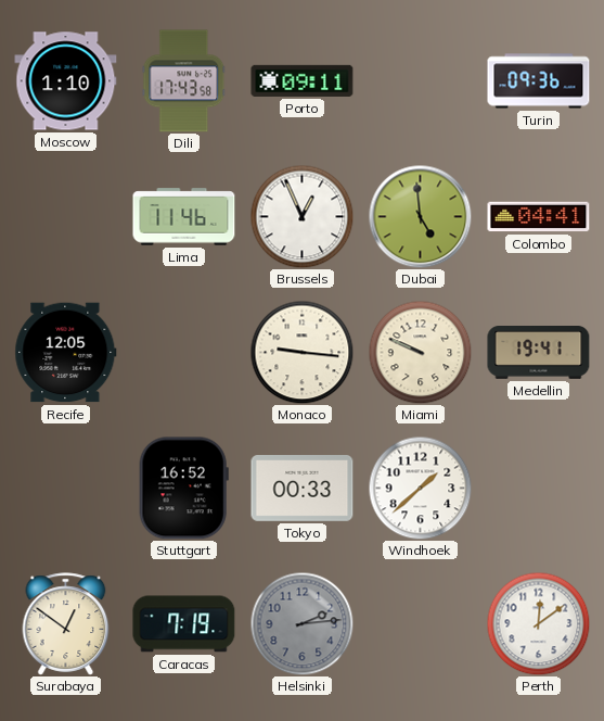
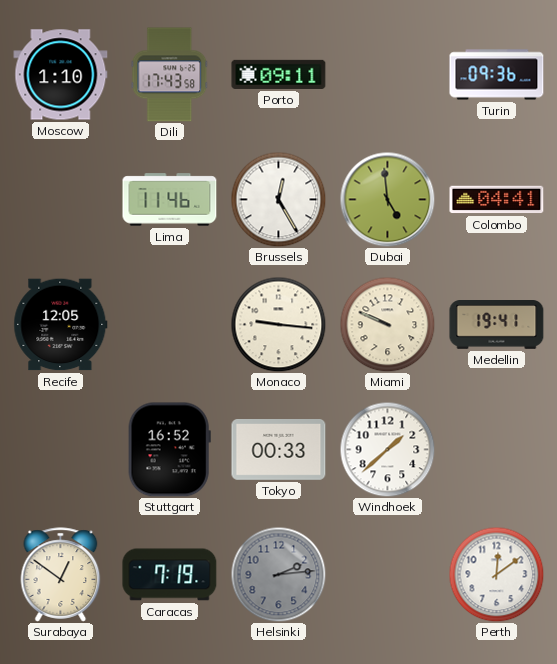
Brussels: 12:56 -> 12:25
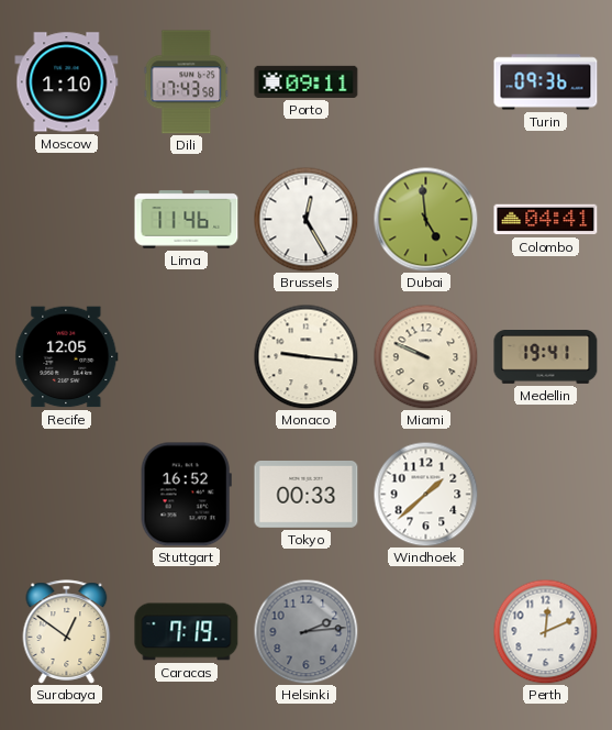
Perth: 12:09 -> 12:11
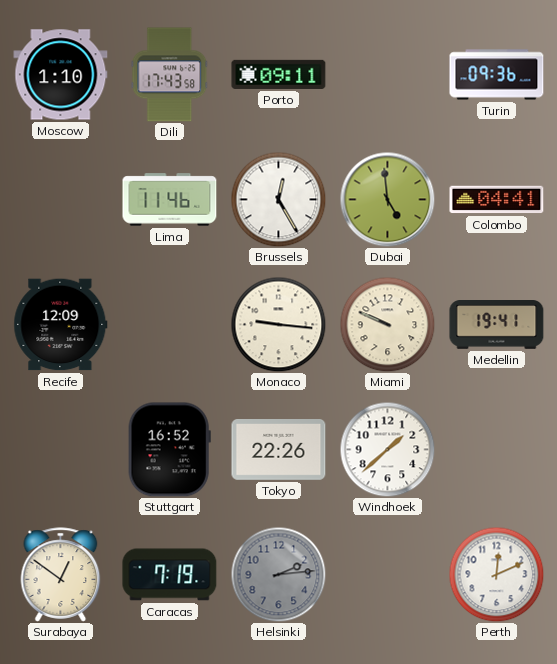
Recife: 12:05 -> 12:09
Tokyo: 00:33 -> 22:26
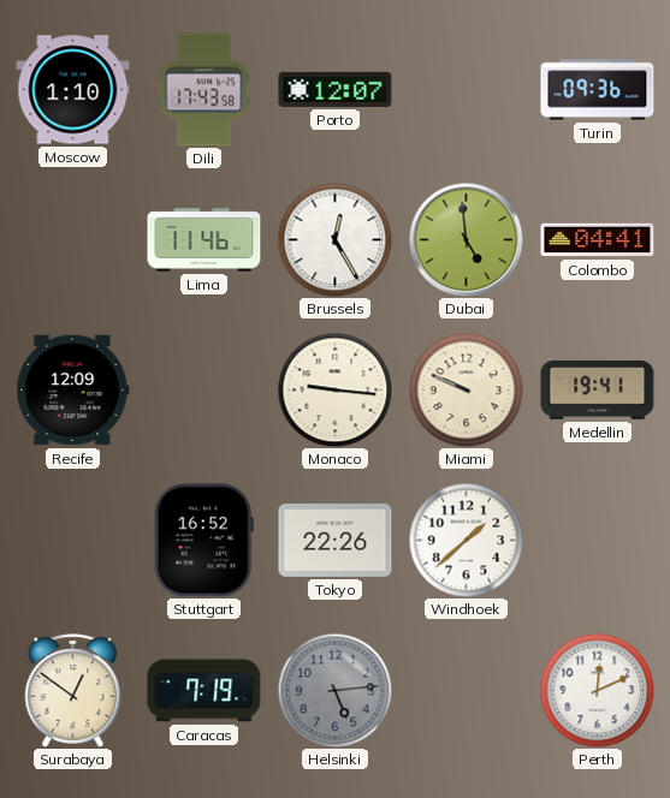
Porto: 09:11 -> 12:07
Helsinki: 2:14 -> 5:14
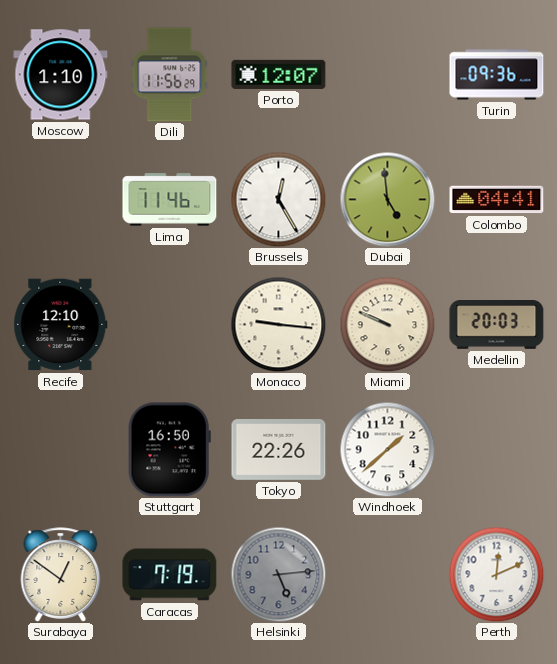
Dili: 17:43 -> 11:56
Recife: 12:09 -> 12:10
Medellin: 19:41 -> 20:03
Stuttgart: 16:52 -> 16:50
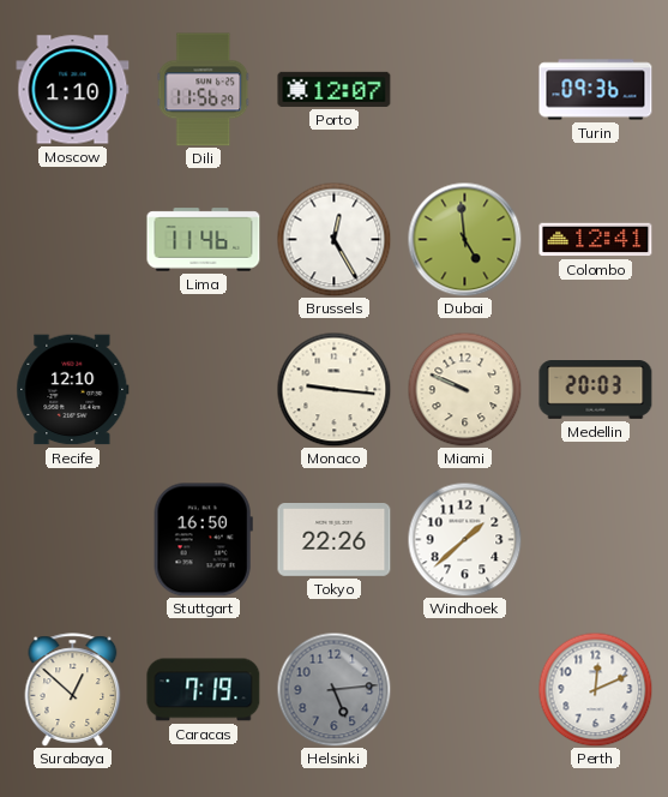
Colombo: 04:41 -> 12:41
Surabaya: 12:51 -> 12:52
